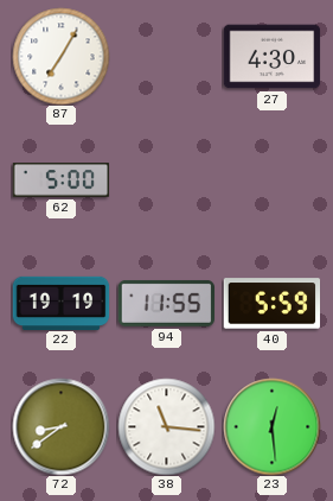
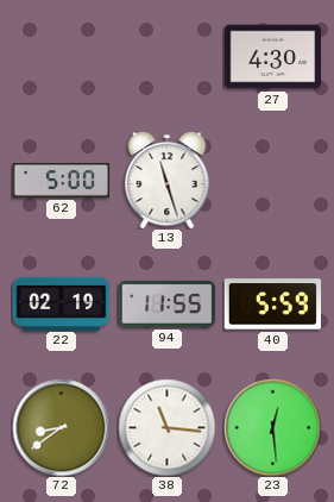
87: 7:05 -> none
13: none -> 11:27
22: 19:19 -> 02:19
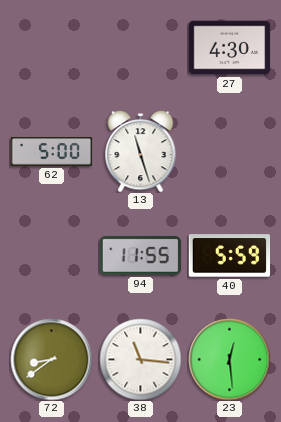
22: 02:19 -> none
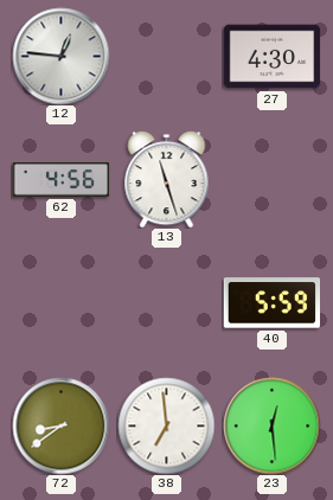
12: none -> 12:46
62: 5:00 -> 4:56
94: 11:55 -> none
38: 11:16 -> 6:59
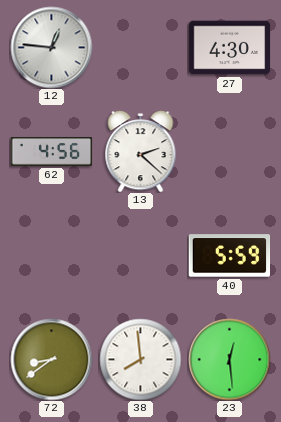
13: 11:27 -> 2:22
38: 6:59 -> 7:59
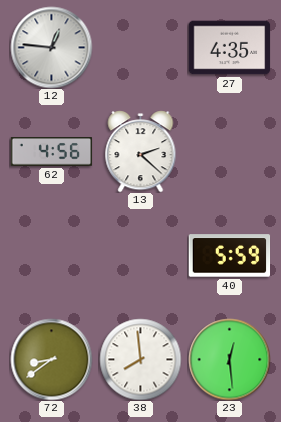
27: 4:30 -> 4:35
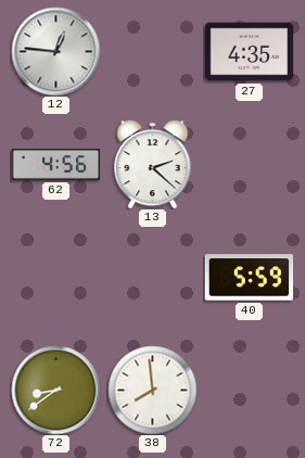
23: 12:29 -> none
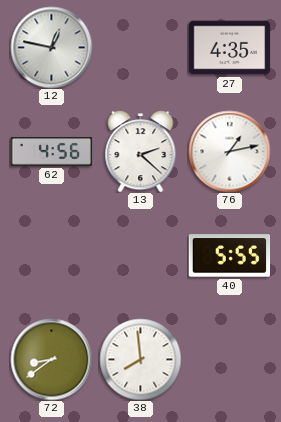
12: 12:46 -> 12:47
76: none -> 1:13
40: 5:59 -> 5:55
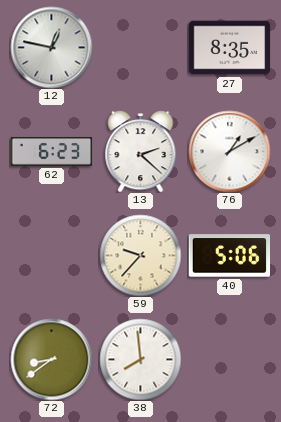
27: 4:35 -> 8:35
62: 4:56 -> 6:23
76: 1:13 -> 1:10
59: none -> 9:37
40: 5:55 -> 5:06
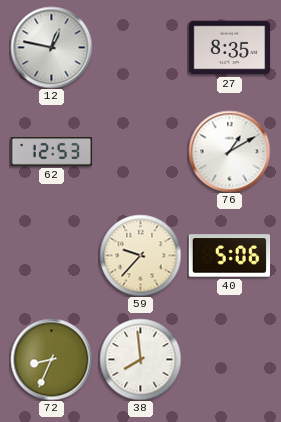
62: 6:23 -> 12:53
13: 2:22 -> none
72: 8:39 -> 8:34
